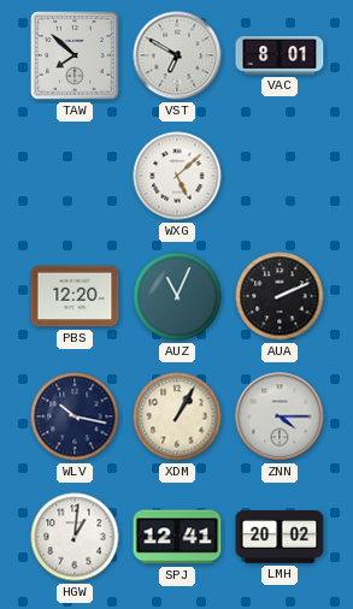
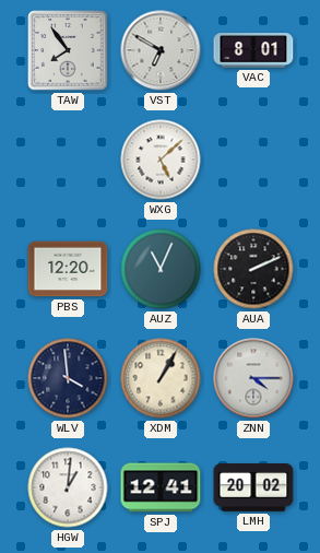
TAW: 7:52 -> 7:54
WLV: 10:17 -> 3:59
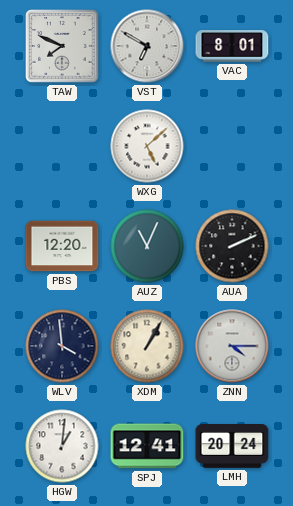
TAW: 7:54 -> 7:49
LMH: 20:02 -> 20:24
